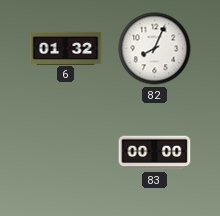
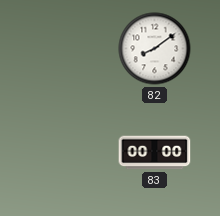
6: 01:32 -> none
82: 8:04 -> 8:09
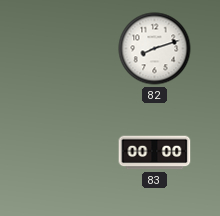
82: 8:09 -> 8:12
